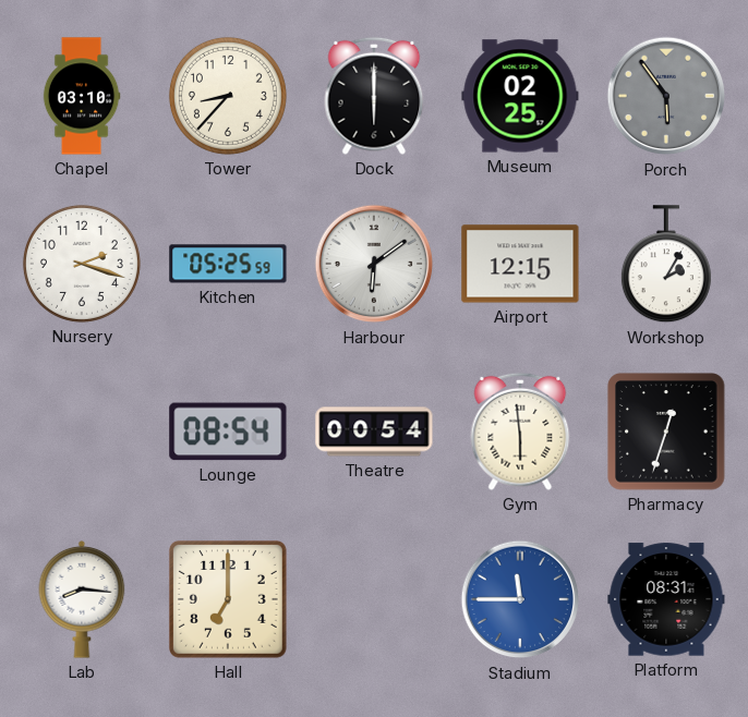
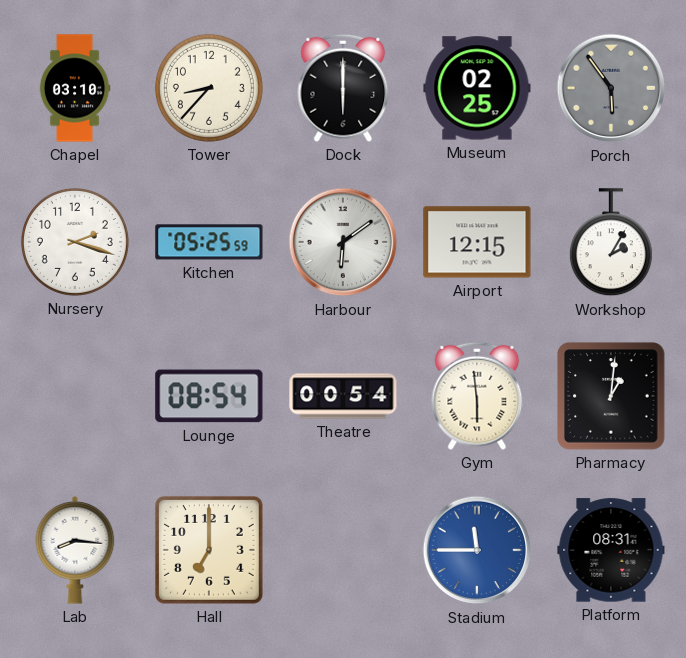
Pharmacy: 12:33 -> 1:01
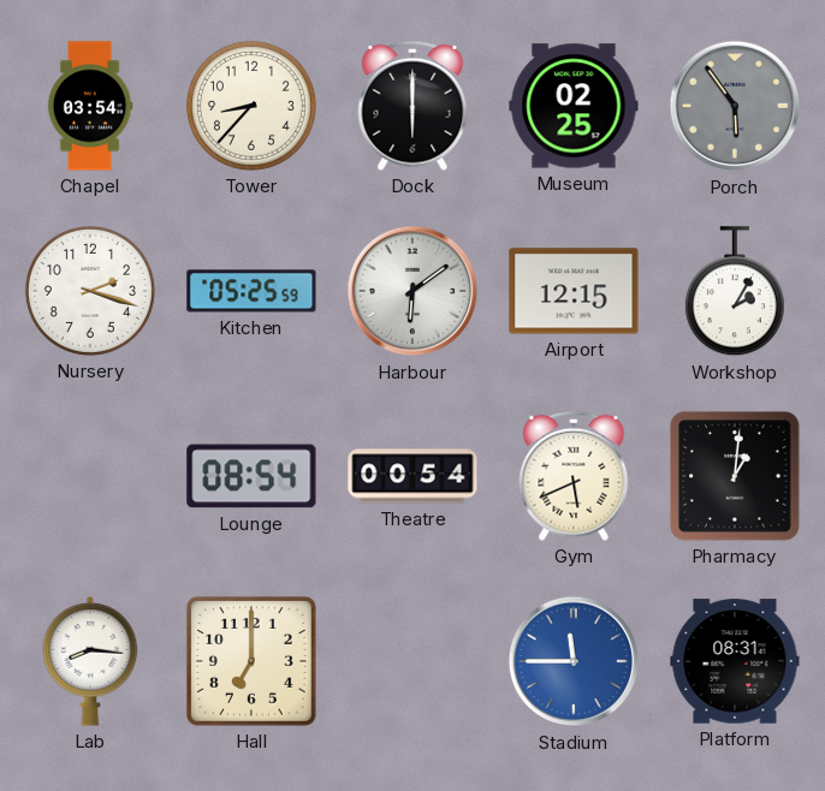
Chapel: 03:10 -> 03:54
Gym: 5:59 -> 5:41
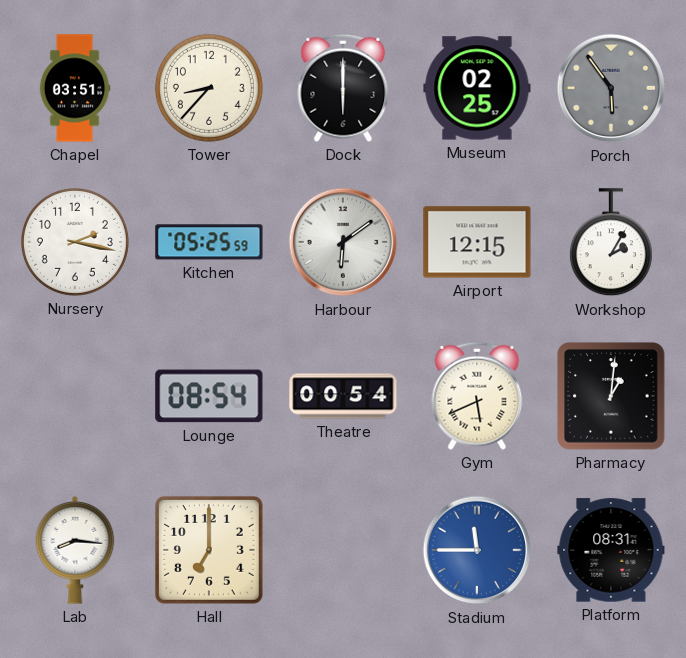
Chapel: 03:54 -> 03:51
Nursery: 2:18 -> 2:17
